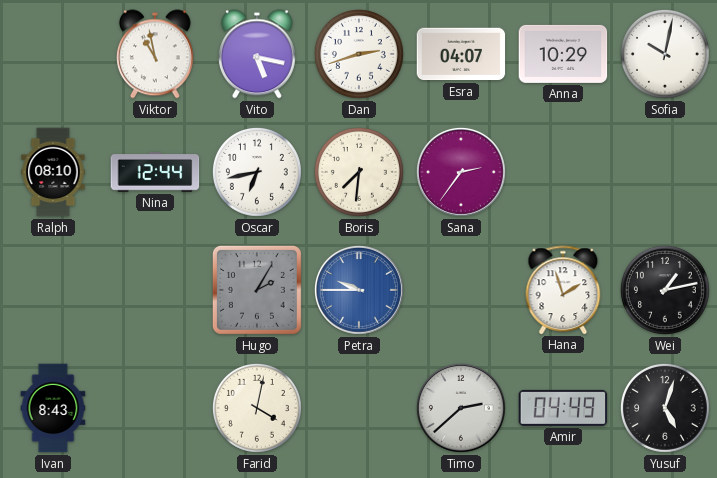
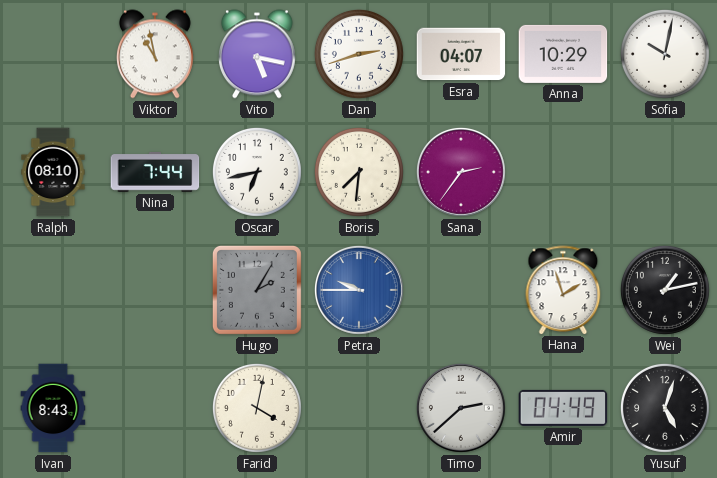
Nina: 12:44 -> 7:44
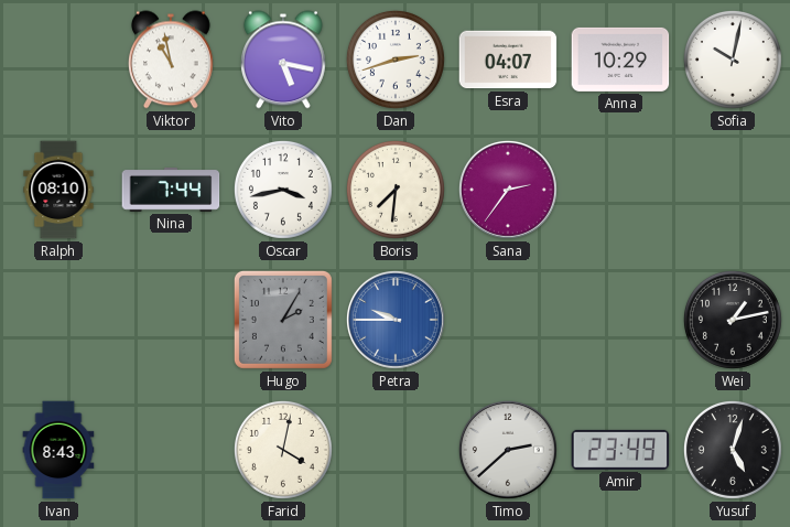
Oscar: 6:43 -> 3:43
Hana: 1:57 -> none
Amir: 04:49 -> 23:49
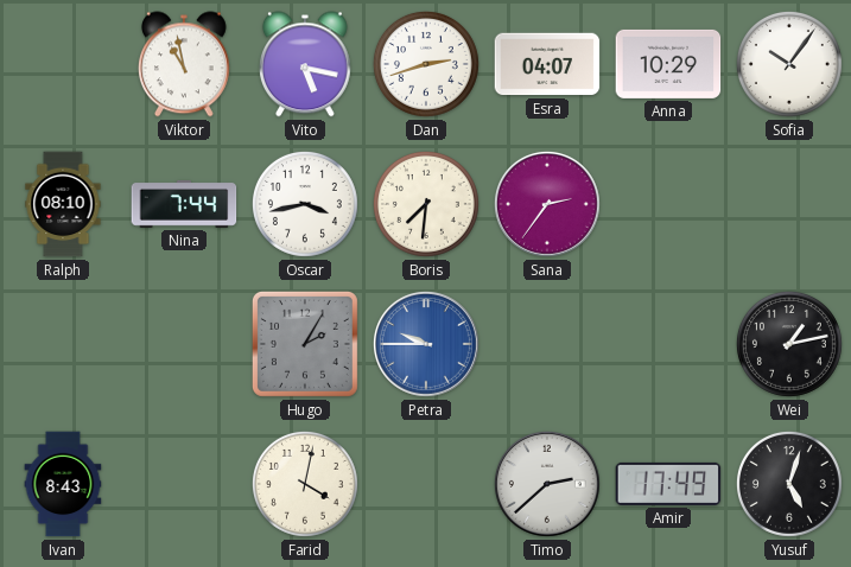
Sofia: 10:02 -> 10:06
Amir: 23:49 -> 17:49
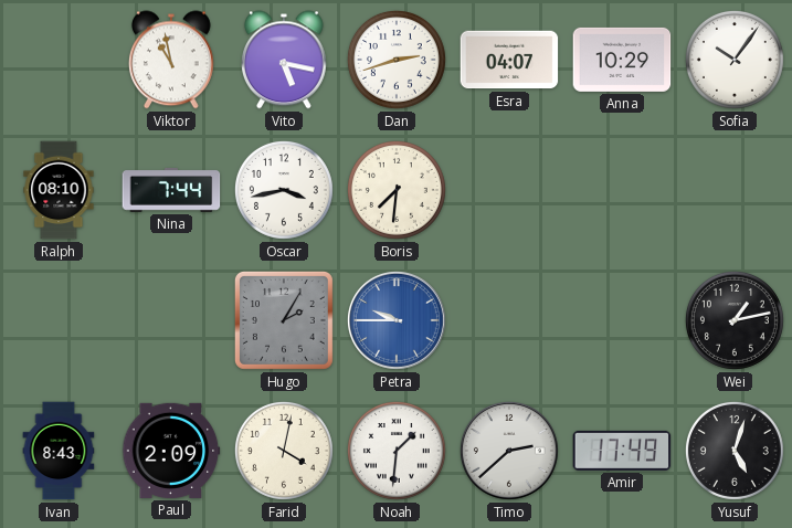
Sana: 2:36 -> none
Paul: none -> 2:09
Noah: none -> 1:31
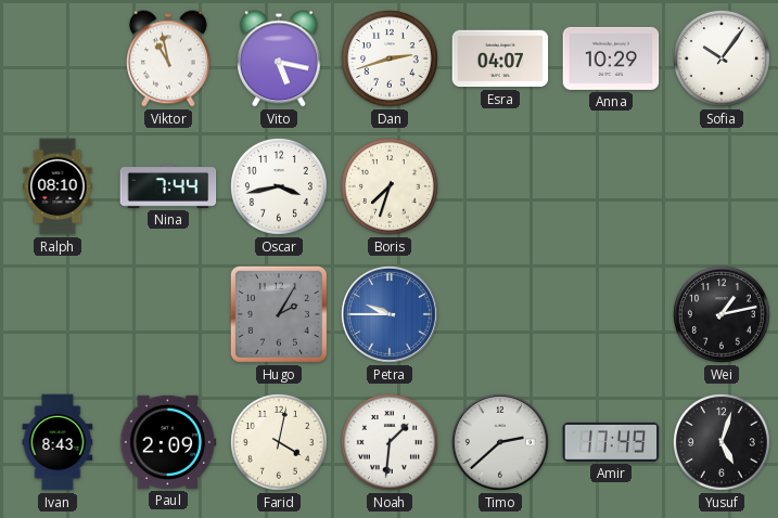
Boris: 7:31 -> 7:33
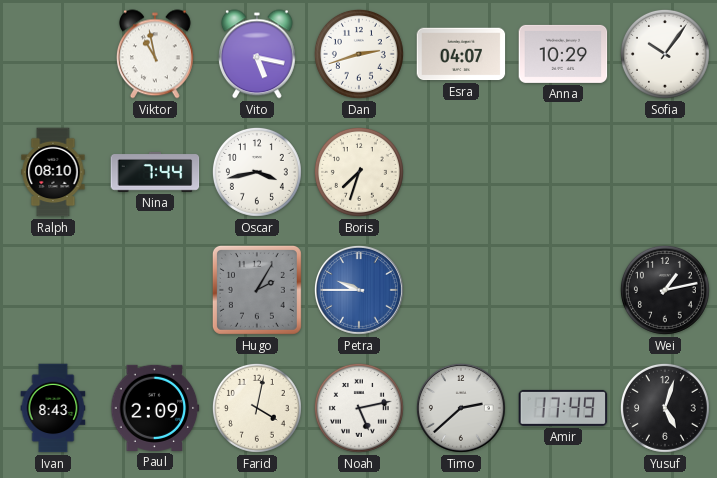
Noah: 1:31 -> 5:13
